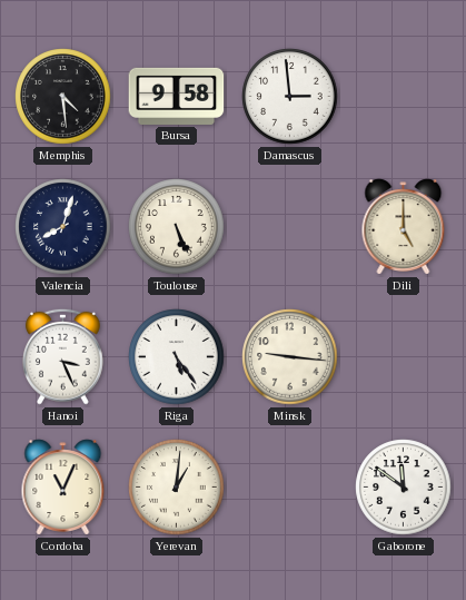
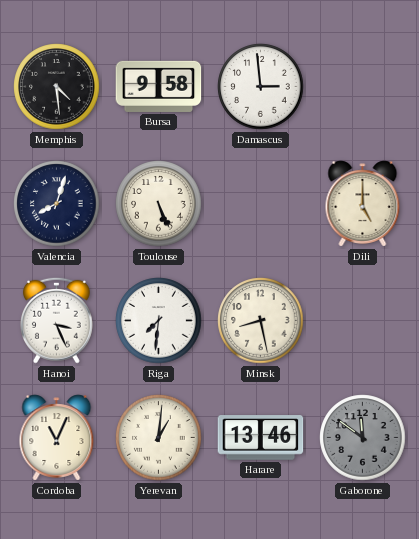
Riga: 5:24 -> 7:31
Minsk: 9:16 -> 8:28
Harare: none -> 13:46
Gaborone dial: white -> grey
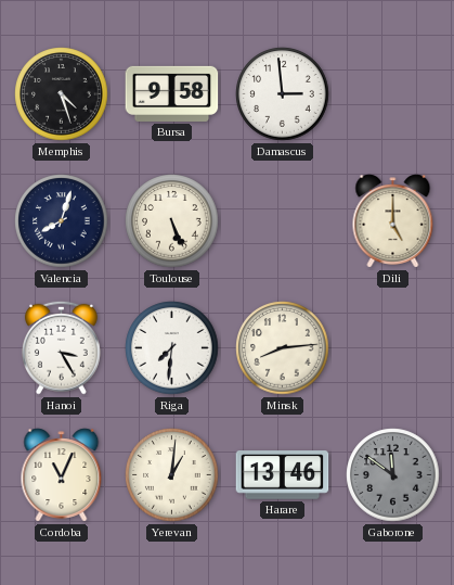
Memphis: 4:29 -> 4:27
Hanoi: 3:26 -> 3:25
Minsk: 8:28 -> 8:14
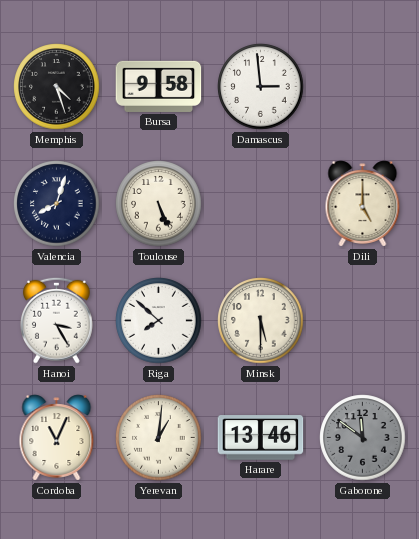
Riga: 7:31 -> 7:52
Minsk: 8:14 -> 5:30
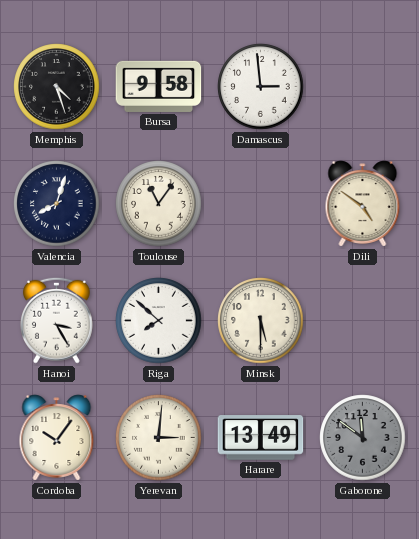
Toulouse: 5:26 -> 11:06
Dili: 5:00 -> 4:51
Cordoba: 11:04 -> 10:06
Yerevan: 1:01 -> 3:01
Harare: 13:46 -> 13:49
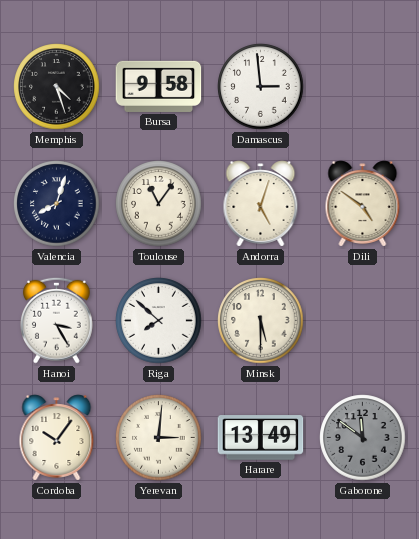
Andorra: none -> 5:03
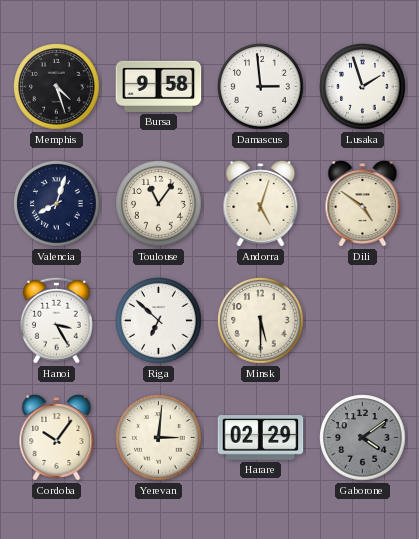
Lusaka: none -> 1:57
Riga: 7:52 -> 6:52
Harare: 13:49 -> 02:29
Gaborone: 11:51 -> 4:09
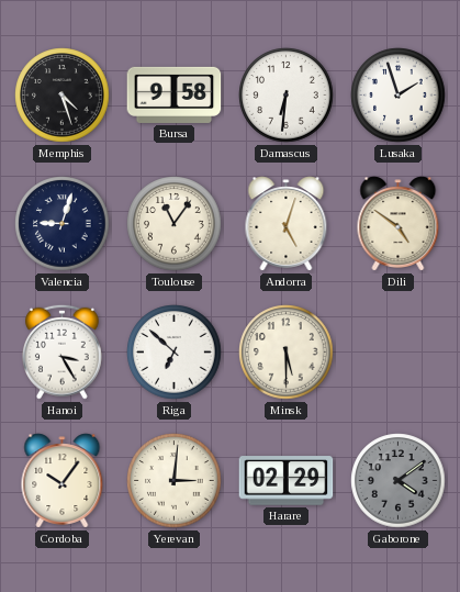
Damascus: 2:59 -> 6:31
Valencia: 8:03 -> 9:03
